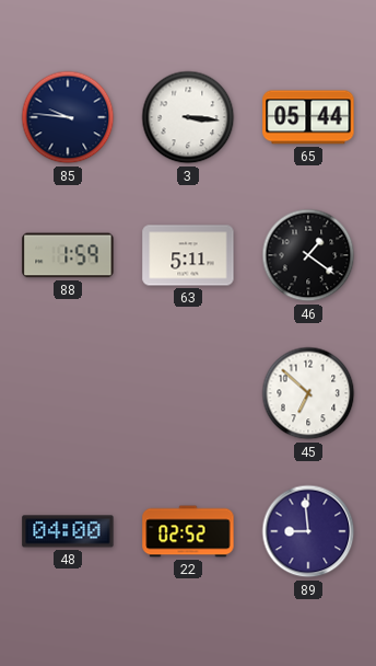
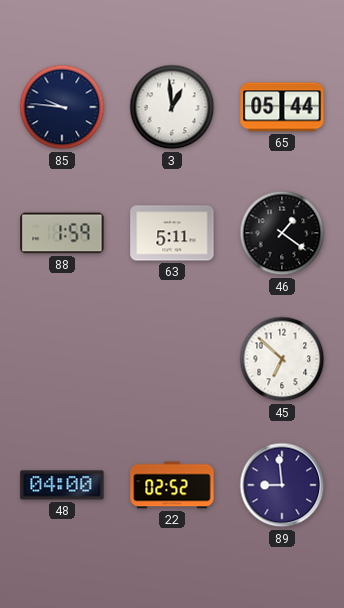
3: 3:16 -> 12:59
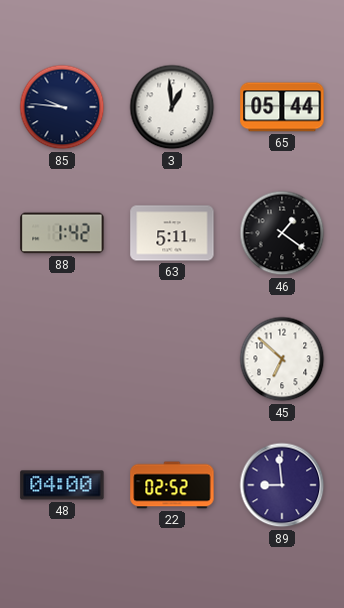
88: 1:59 -> 1:42
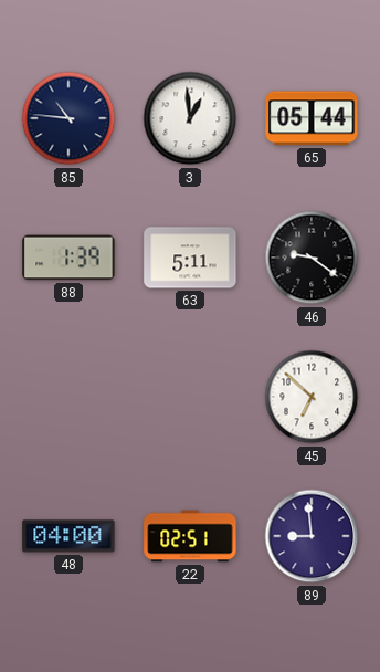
85: 9:46 -> 10:46
88: 1:42 -> 1:39
46: 1:21 -> 9:21
22: 02:52 -> 02:51
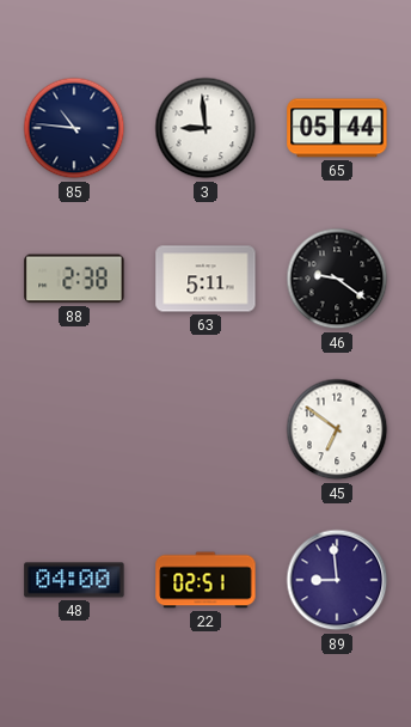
3: 12:59 -> 8:59
88: 1:39 -> 2:38
45: 6:52 -> 6:51
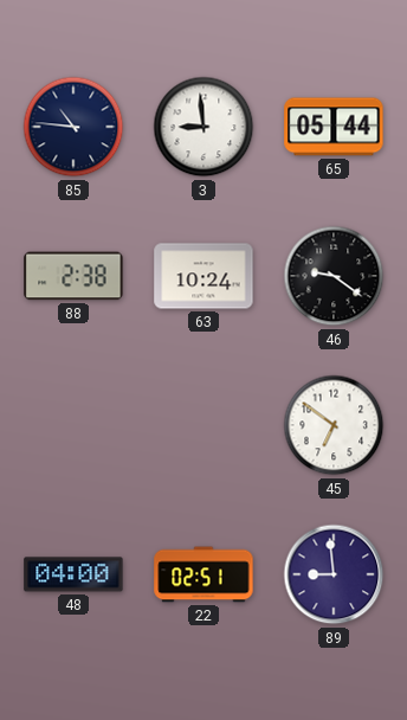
63: 5:11 -> 10:24
